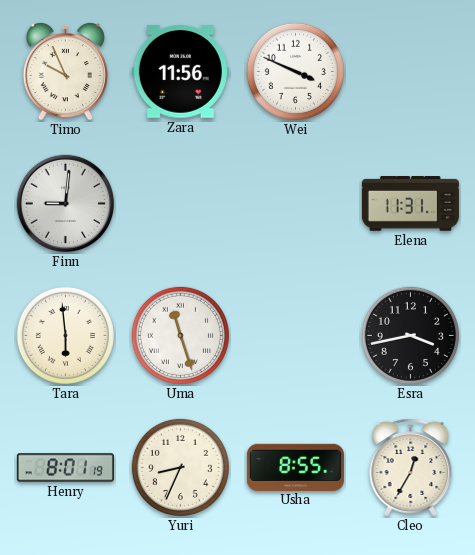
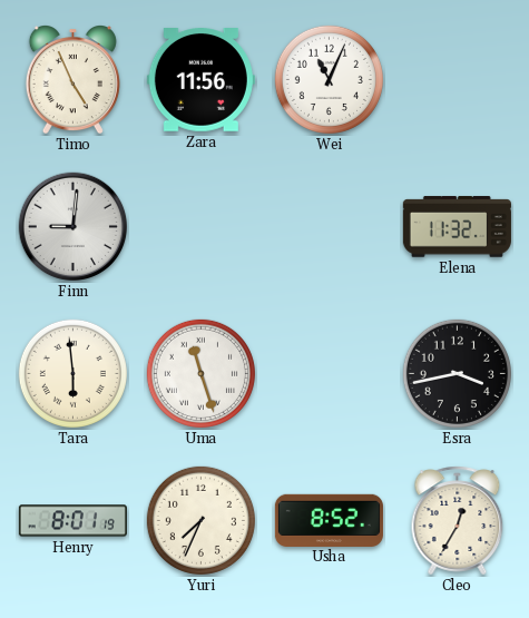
Timo: 9:56 -> 4:56
Wei: 3:49 -> 11:04
Elena: 11:31 -> 11:32
Yuri: 8:34 -> 7:34
Usha: 8:55 -> 8:52
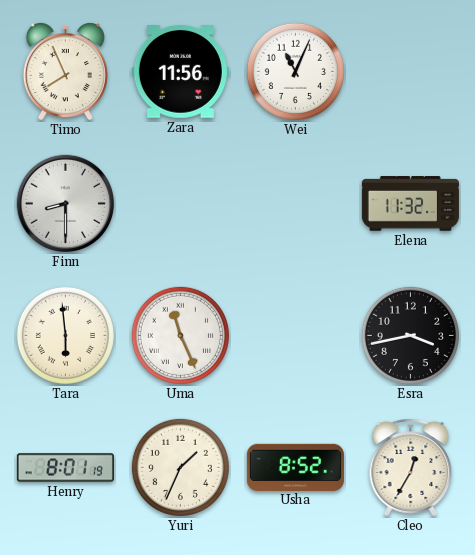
Timo: 4:56 -> 7:56
Finn: 9:01 -> 8:30
Uma: 11:27 -> 11:26
Yuri: 7:34 -> 1:34
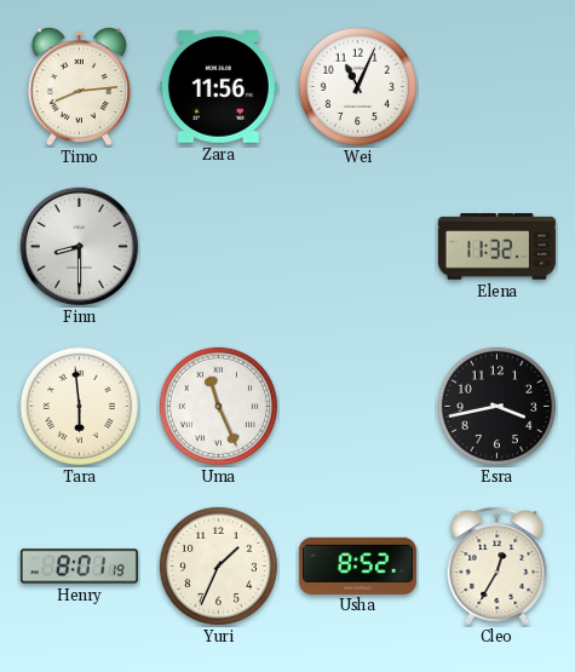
Timo: 7:56 -> 8:14
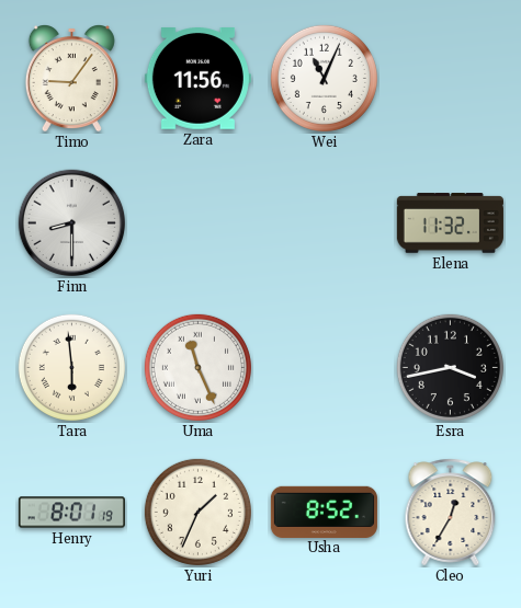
Timo: 8:14 -> 9:06
